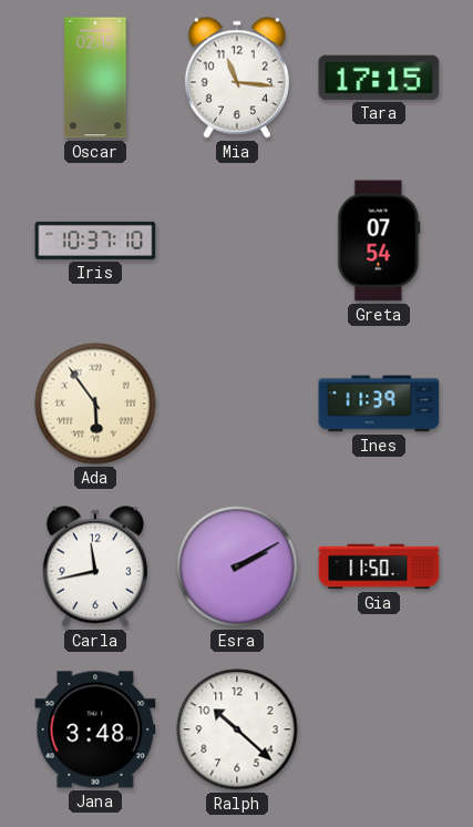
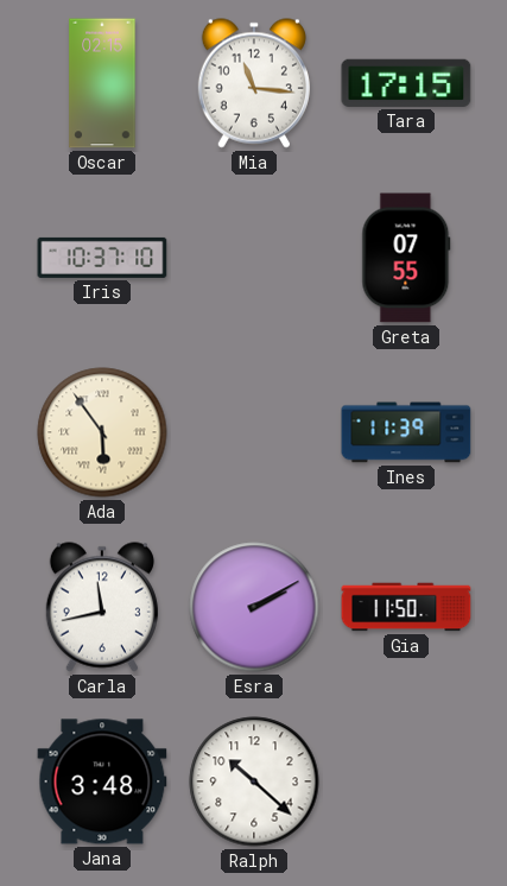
Greta: 07:54 -> 07:55
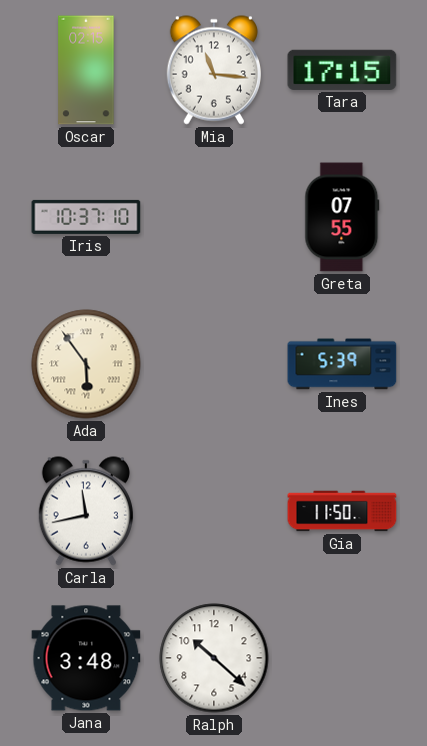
Ines: 11:39 -> 5:39
Esra: 2:10 -> none
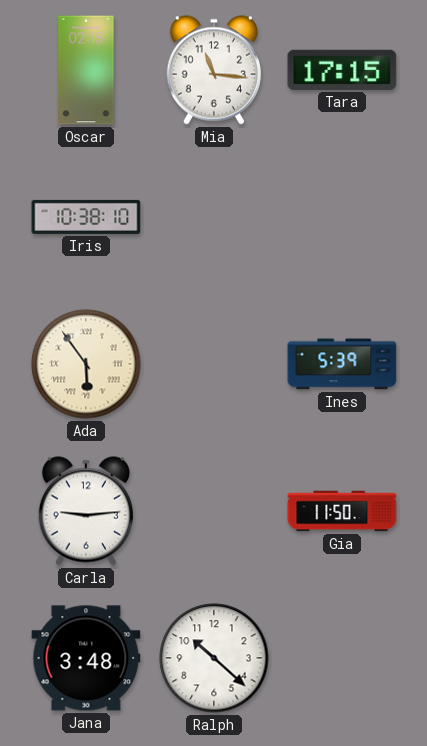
Iris: 10:37 -> 10:38
Greta: 07:55 -> none
Carla: 11:43 -> 9:14
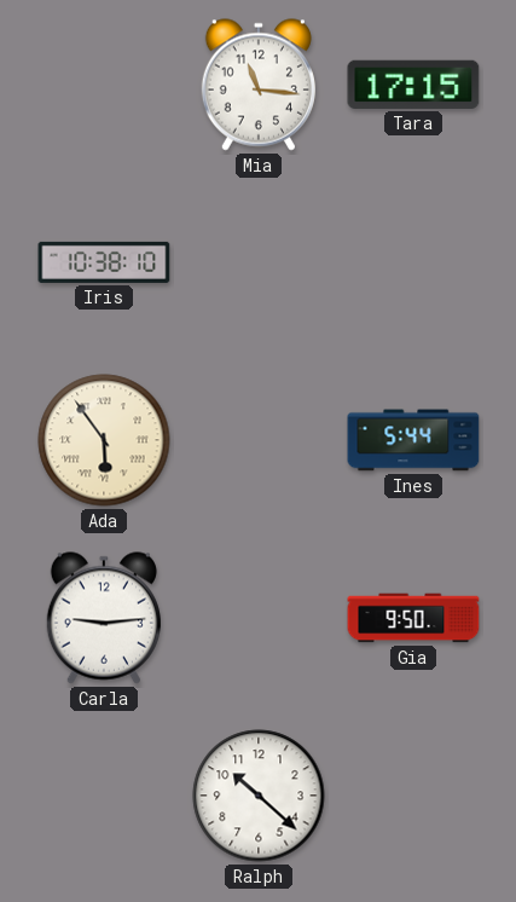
Oscar: 02:15 -> none
Ines: 5:39 -> 5:44
Gia: 11:50 -> 9:50
Jana: 3:48 -> none
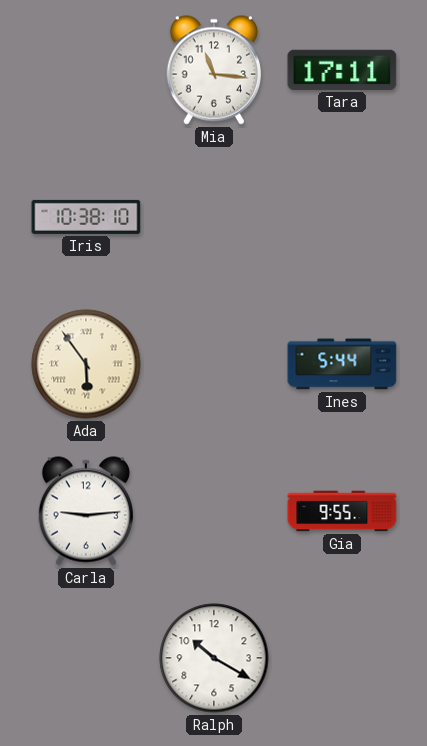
Tara: 17:15 -> 17:11
Gia: 9:50 -> 9:55
Ralph: 10:22 -> 10:20
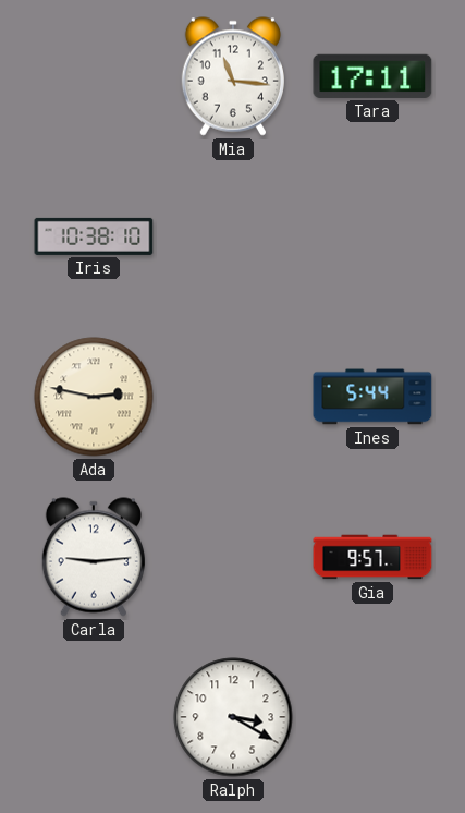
Ada: 5:54 -> 2:47
Gia: 9:55 -> 9:57
Ralph: 10:20 -> 3:20
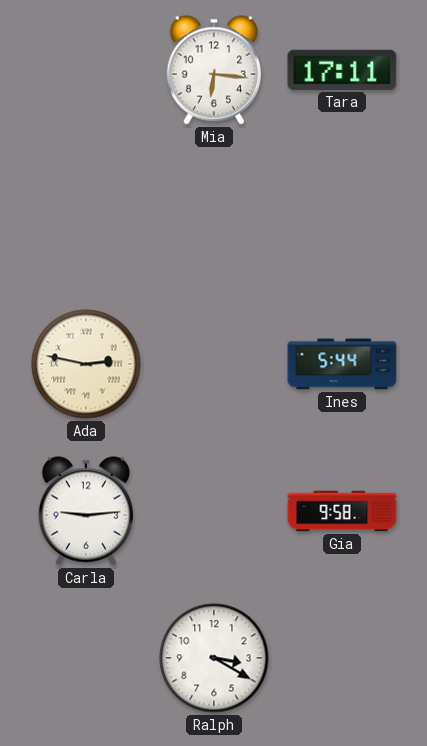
Mia: 11:16 -> 6:16
Iris: 10:38 -> none
Gia: 9:57 -> 9:58
